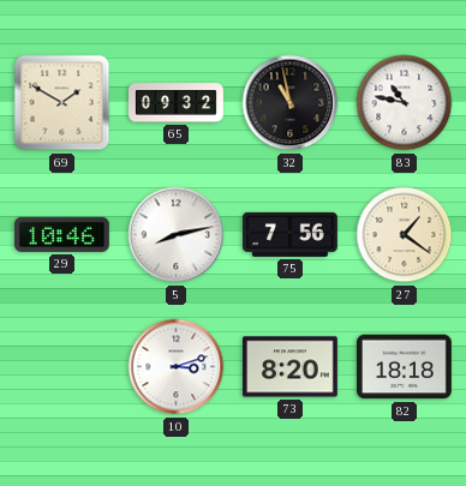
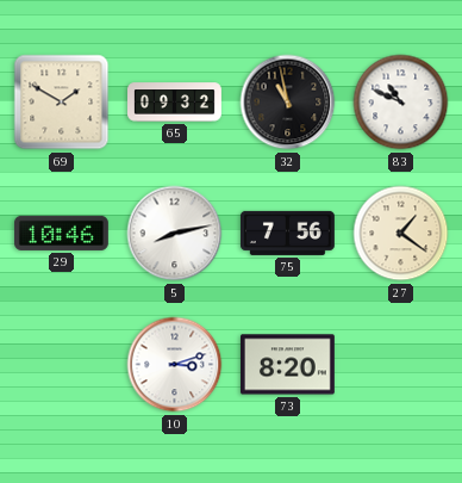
83: 10:47 -> 10:49
82: 18:18 -> none
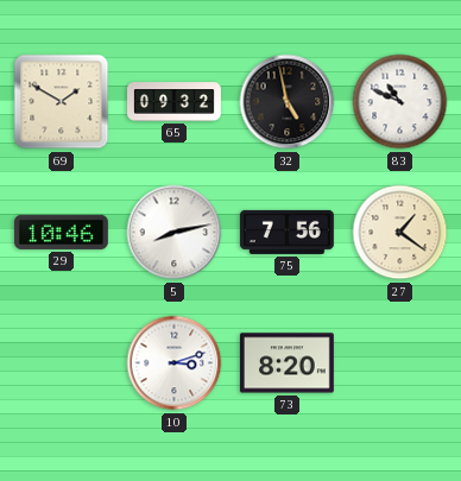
32: 10:58 -> 4:58
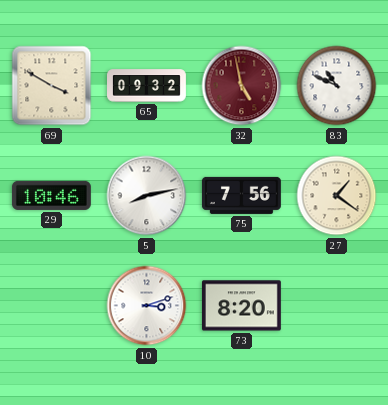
69: 1:50 -> 3:50
32 dial: black -> burgundy
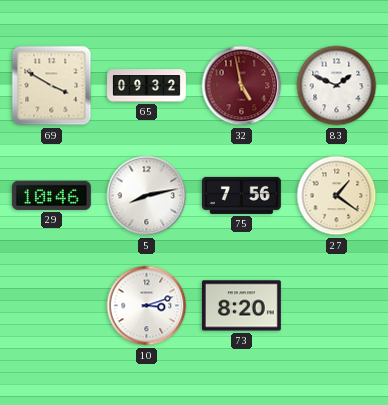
83: 10:49 -> 1:49
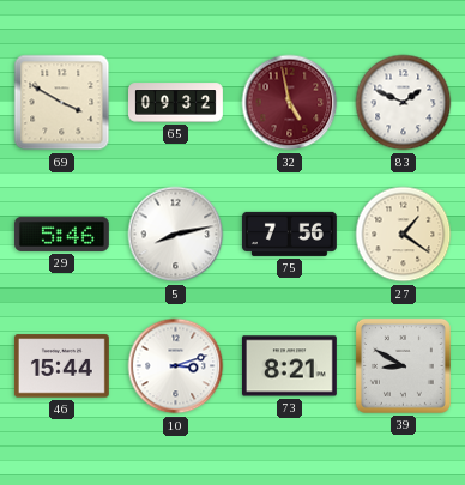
29: 10:46 -> 5:46
46: none -> 15:44
73: 8:20 -> 8:21
39: none -> 8:50
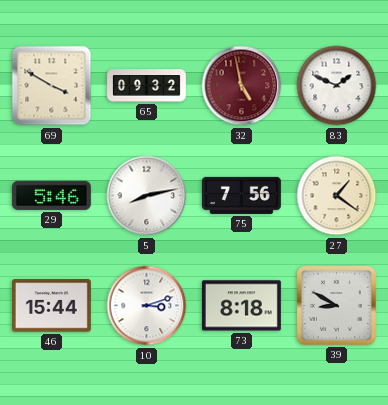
73: 8:21 -> 8:18
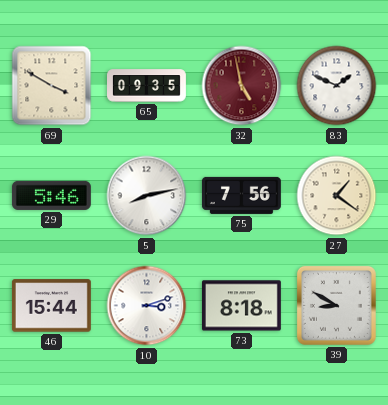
65: 09:32 -> 09:35
